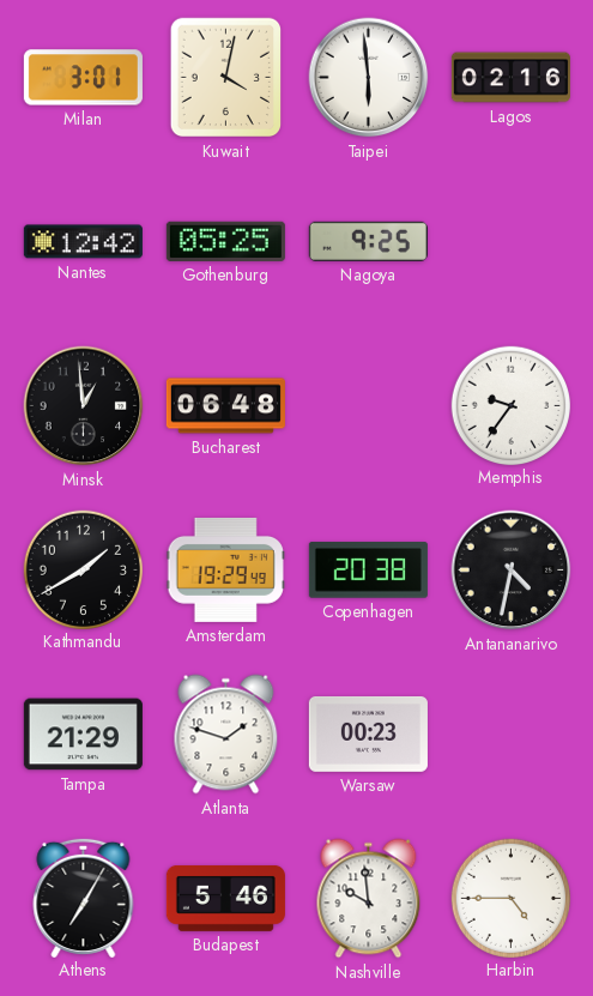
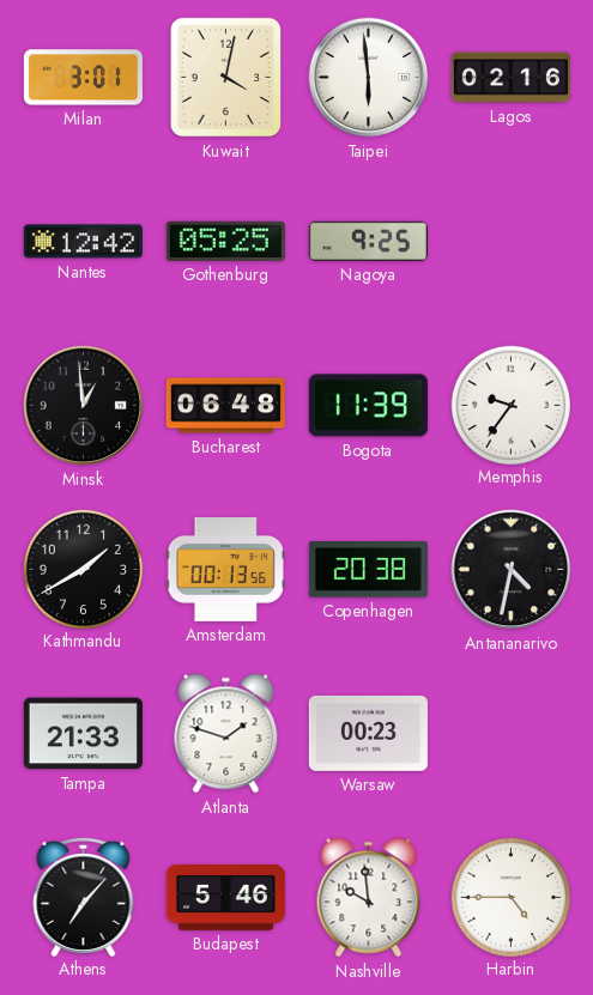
Bogota: none -> 11:39
Amsterdam: 19:29 -> 00:13
Tampa: 21:29 -> 21:33
Athens: 7:05 -> 7:07
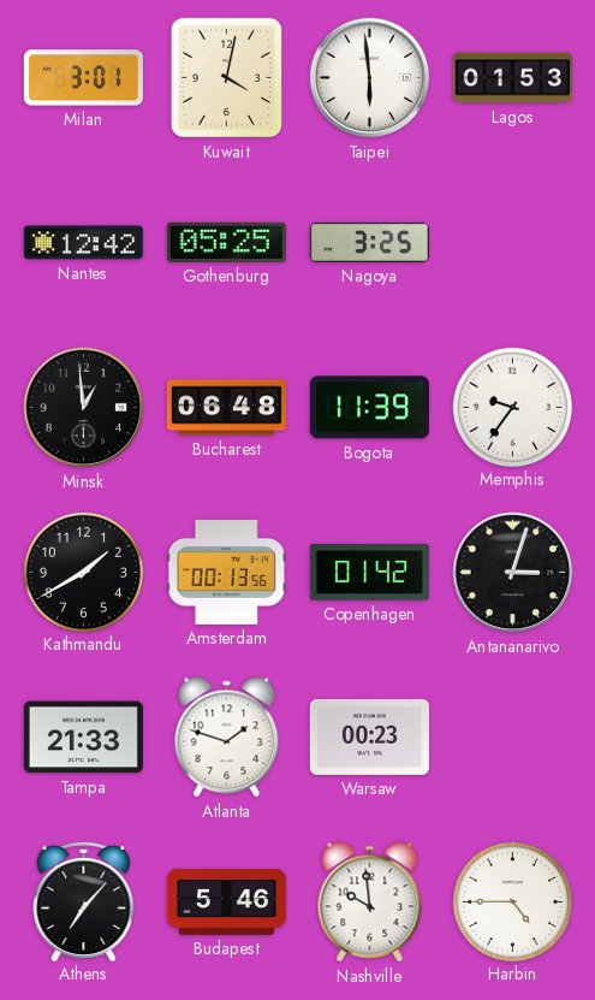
Lagos: 02:16 -> 01:53
Nagoya: 9:25 -> 3:25
Copenhagen: 20:38 -> 01:42
Antananarivo: 4:32 -> 3:03
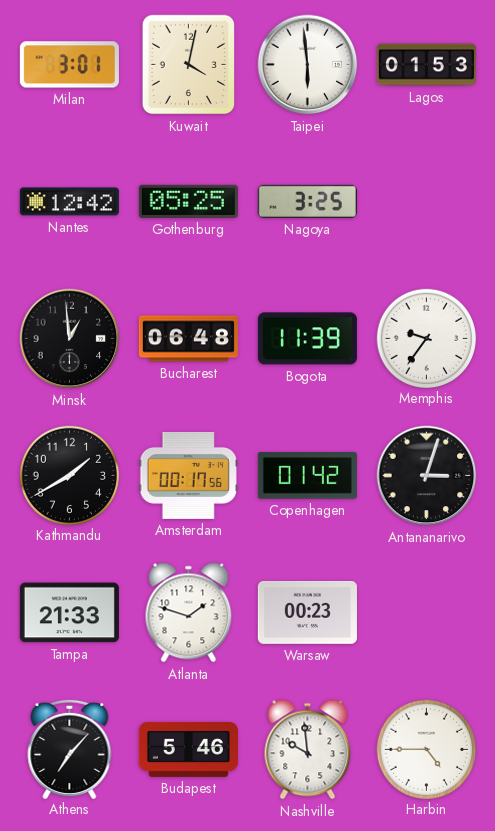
Amsterdam: 00:13 -> 00:17
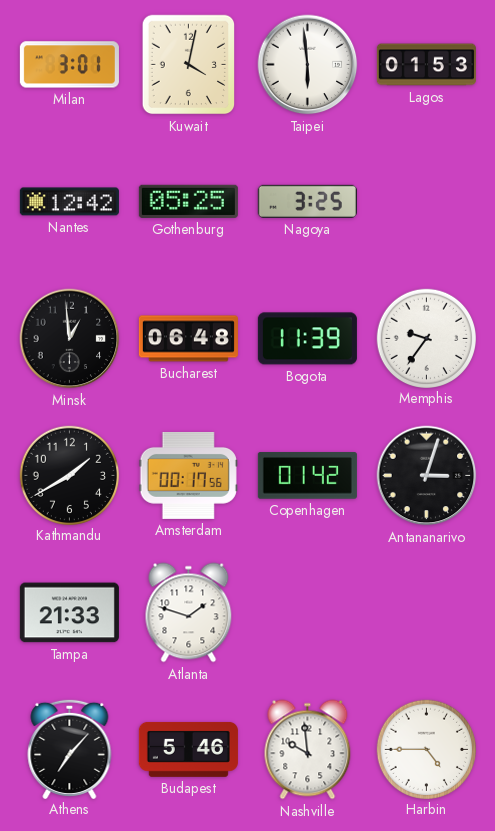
Warsaw: 00:23 -> none
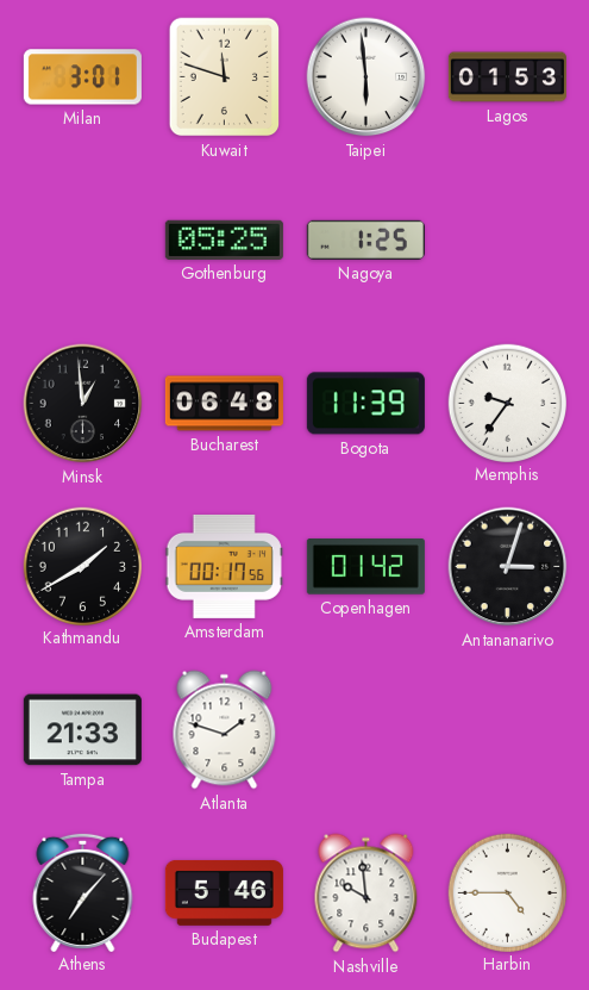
Kuwait: 4:02 -> 11:48
Nantes: 12:42 -> none
Nagoya: 3:25 -> 1:25
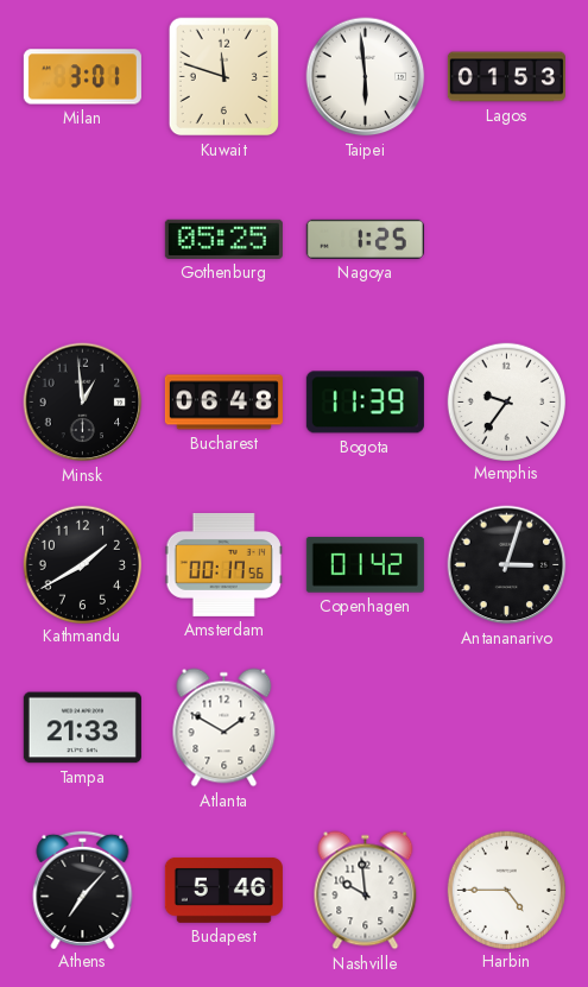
Atlanta: 1:48 -> 1:50
